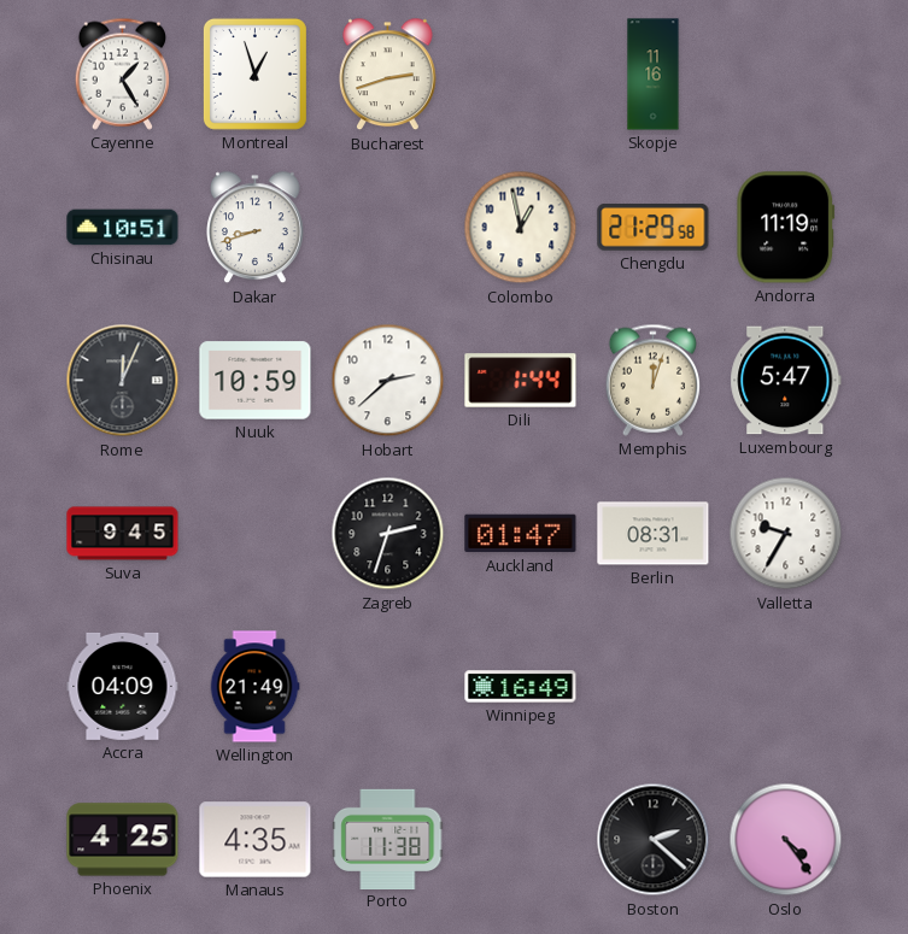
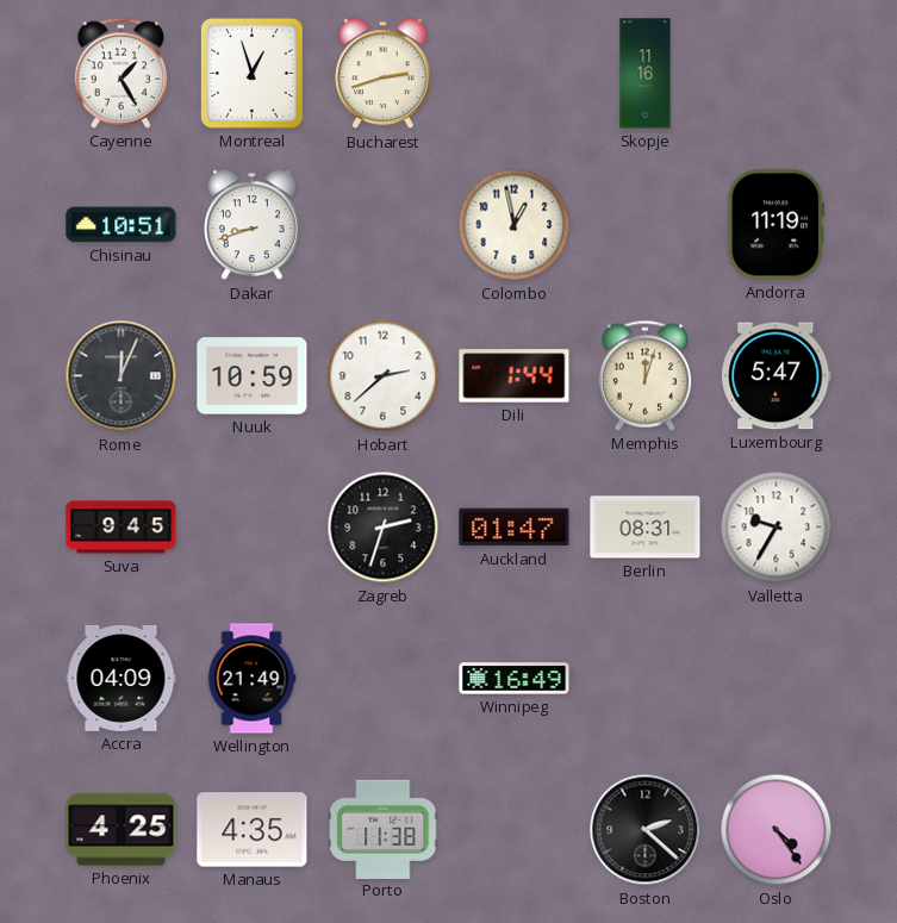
Chengdu: 21:29 -> none
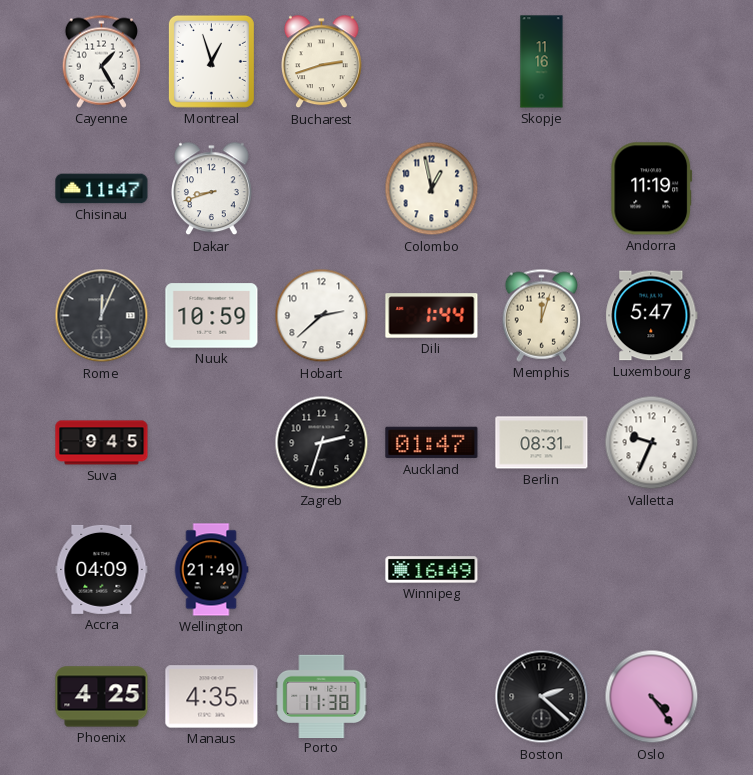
Chisinau: 10:51 -> 11:47
Valletta: 9:35 -> 9:34
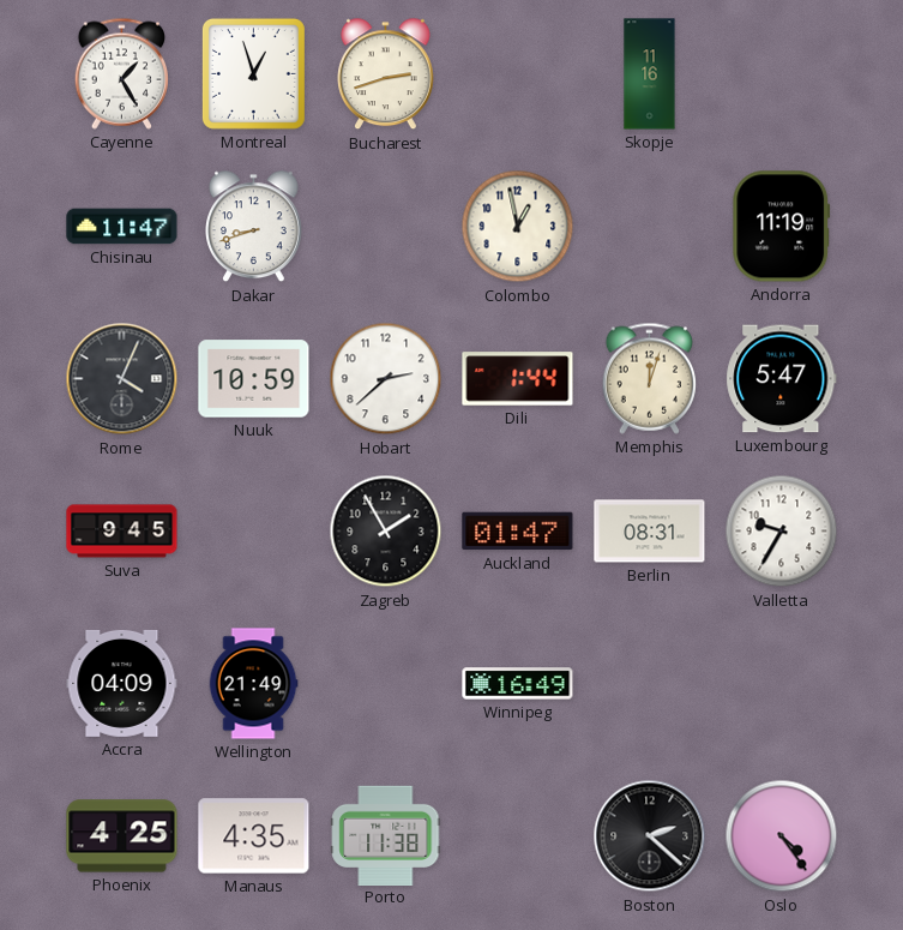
Rome: 12:04 -> 4:04
Zagreb: 2:33 -> 1:55
Valletta: 9:34 -> 9:35
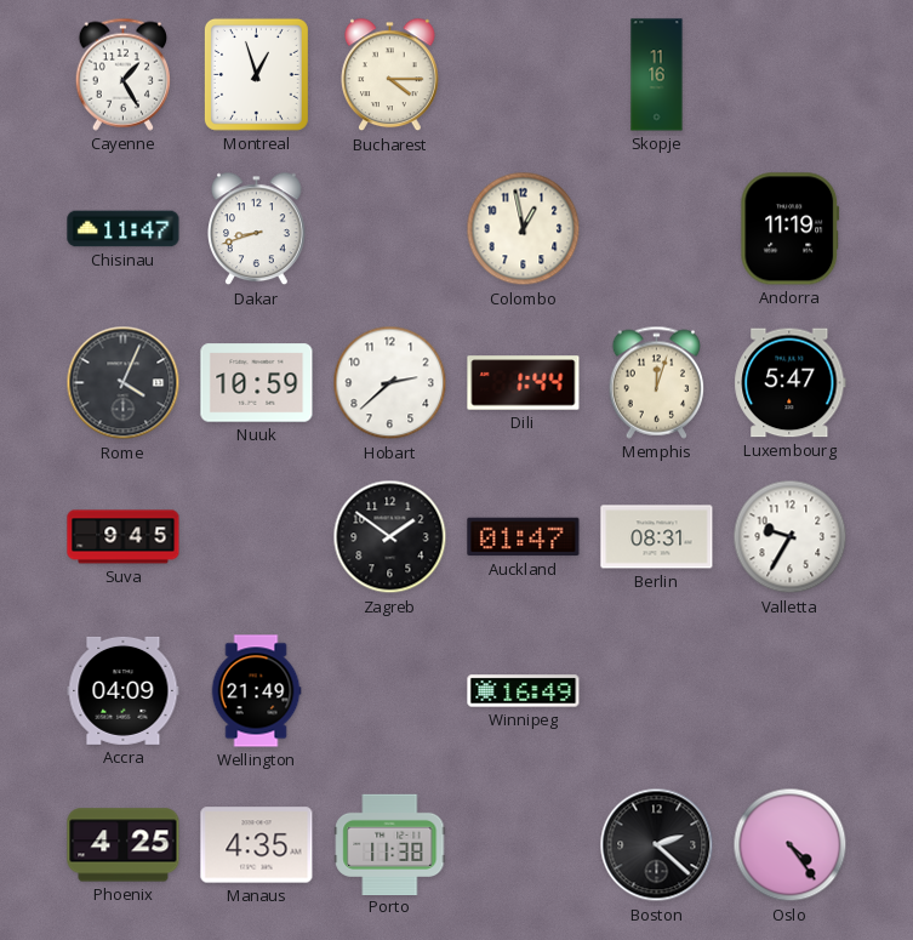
Bucharest: 2:42 -> 4:15
Zagreb: 1:55 -> 1:51
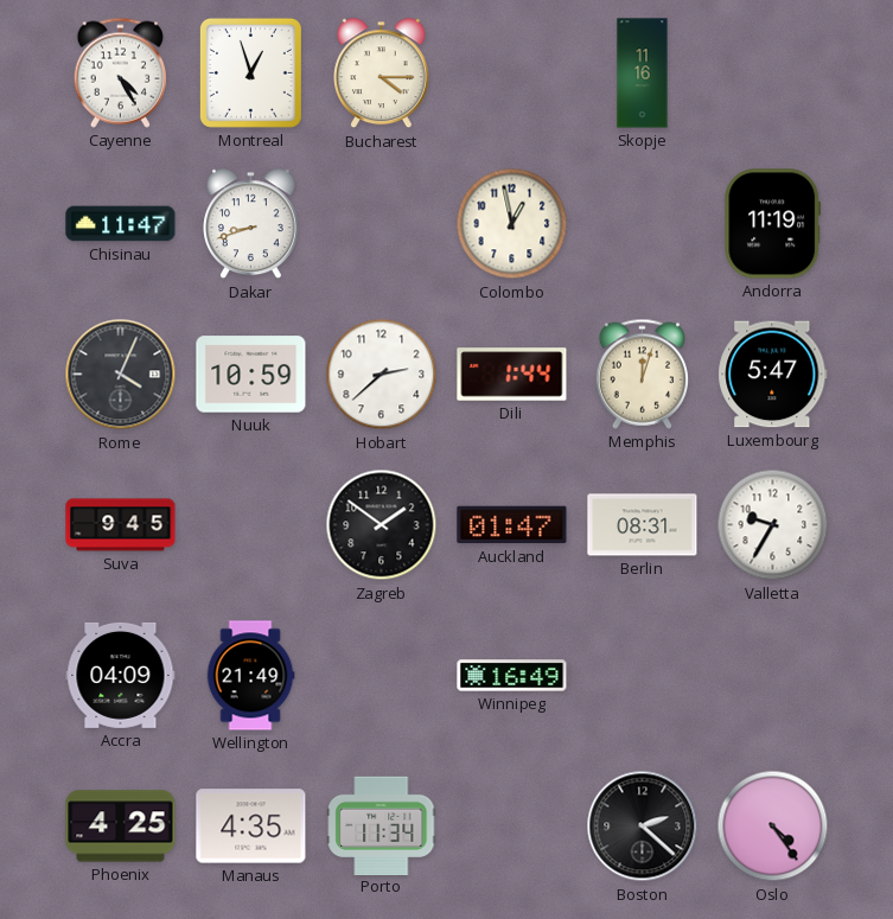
Cayenne: 1:25 -> 4:25
Porto: 11:38 -> 11:34
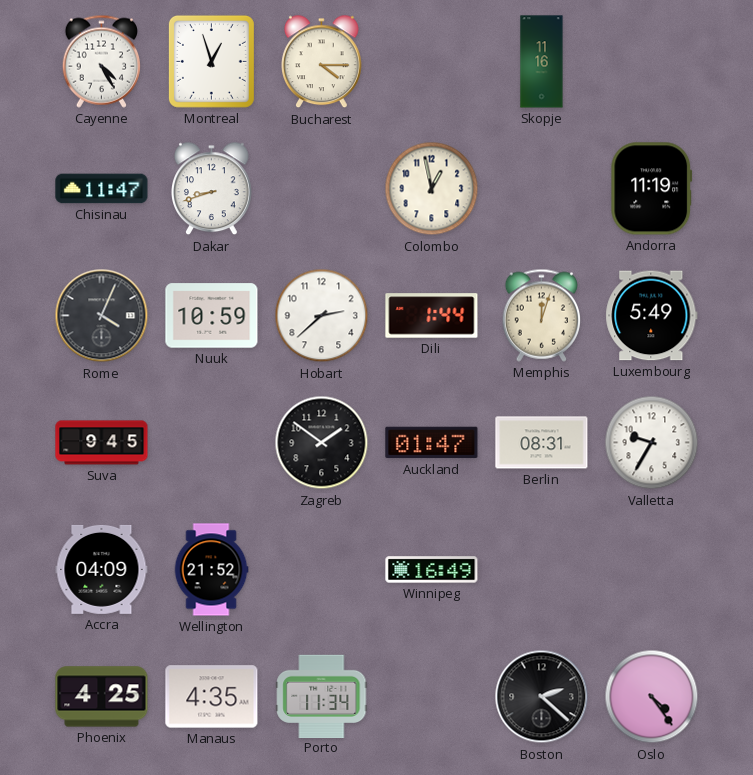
Luxembourg: 5:47 -> 5:49
Wellington: 21:49 -> 21:52
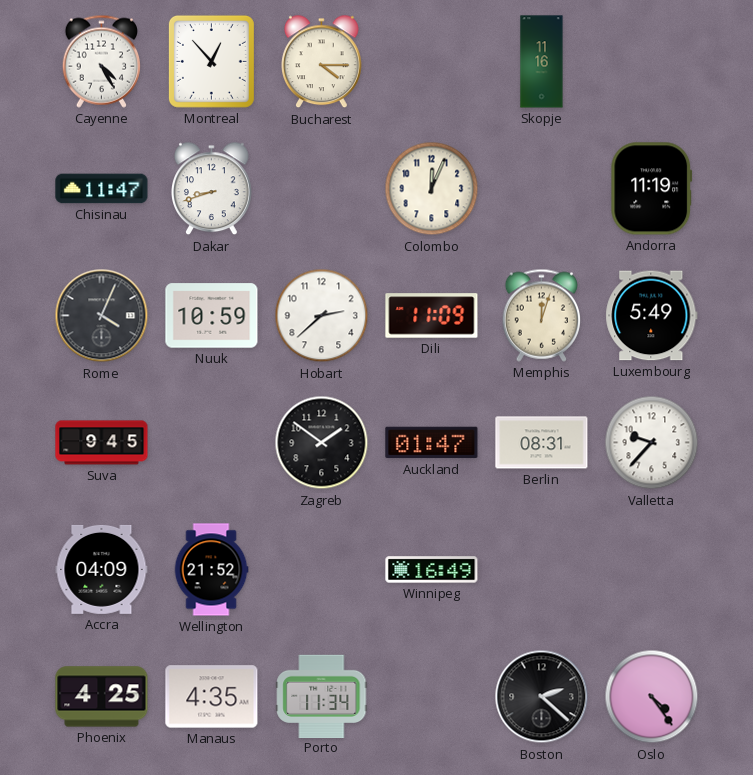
Montreal: 12:57 -> 12:53
Colombo: 12:58 -> 12:04
Dili: 1:44 -> 11:09
Valletta: 9:35 -> 9:37
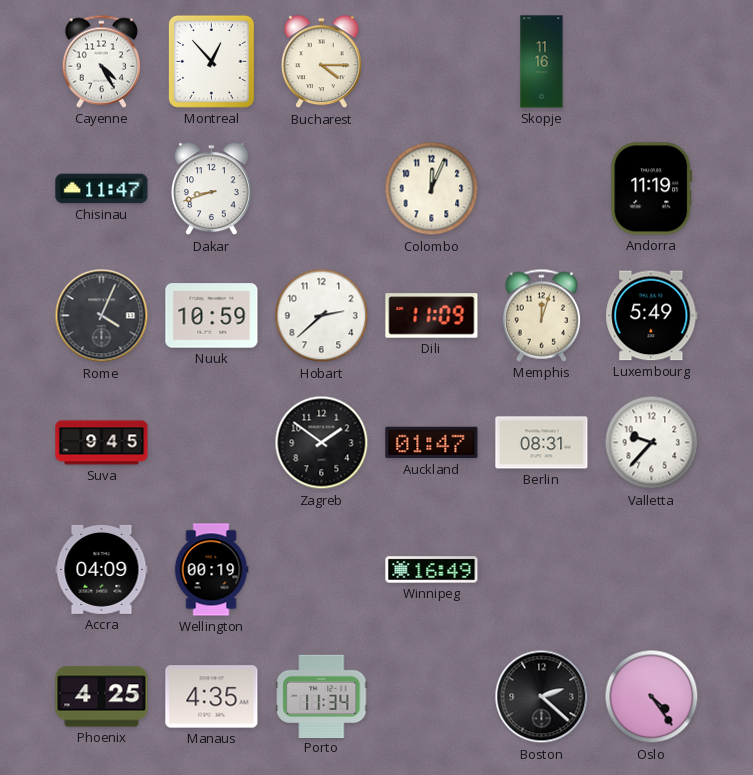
Wellington: 21:52 -> 00:19
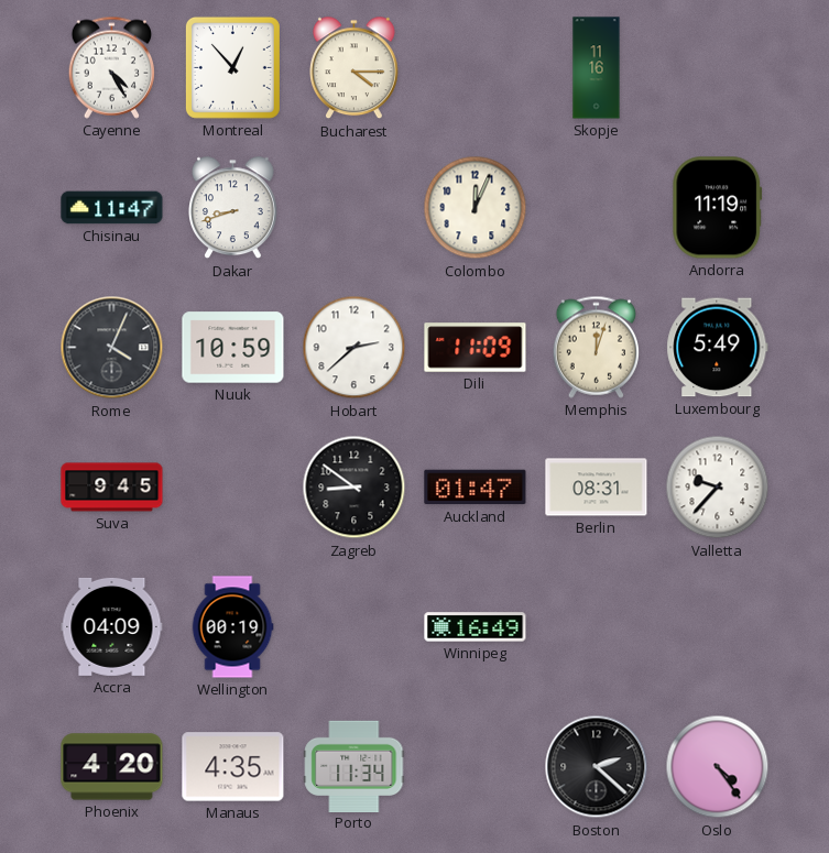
Zagreb: 1:51 -> 8:51
Phoenix: 4:25 -> 4:20
